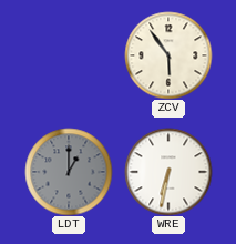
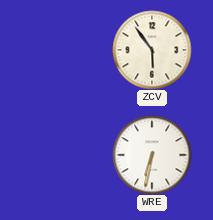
LDT: 1:00 -> none
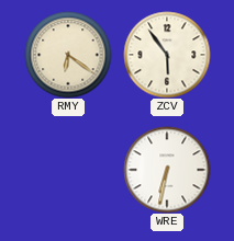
RMY: none -> 6:21
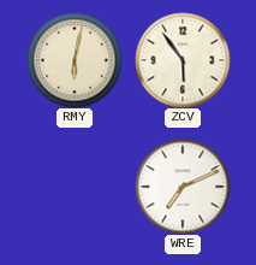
RMY: 6:21 -> 6:02
WRE: 6:32 -> 7:11
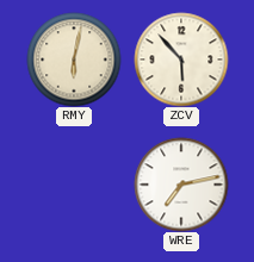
ZCV: 5:54 -> 5:53
WRE: 7:11 -> 7:13
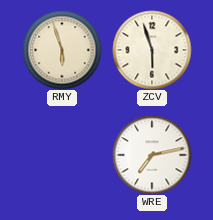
RMY: 6:02 -> 5:57
ZCV: 5:53 -> 5:57
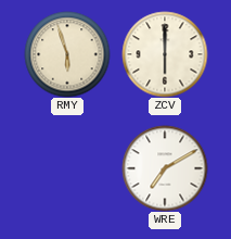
ZCV: 5:57 -> 6:00
WRE: 7:13 -> 7:10
